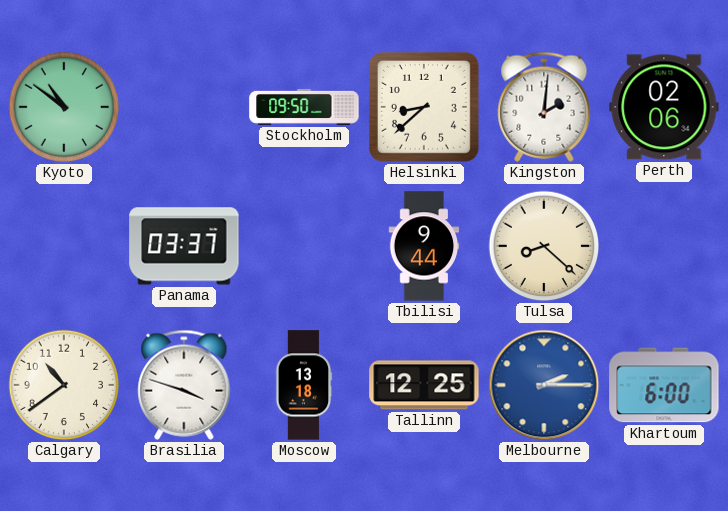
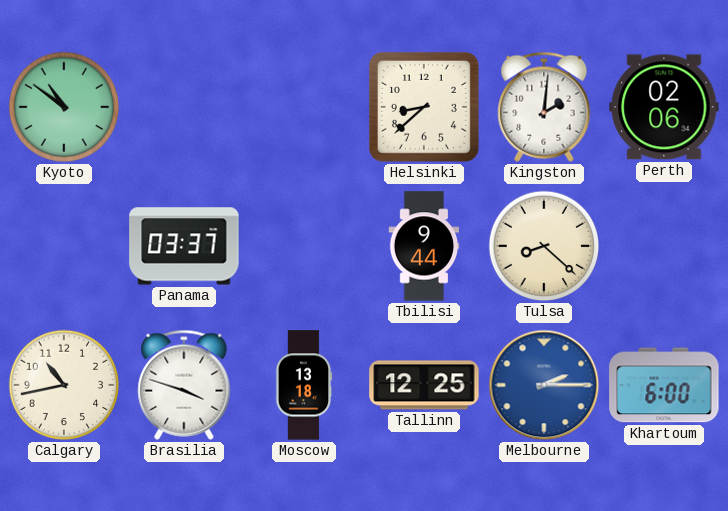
Stockholm: 09:50 -> none
Calgary: 10:39 -> 10:43
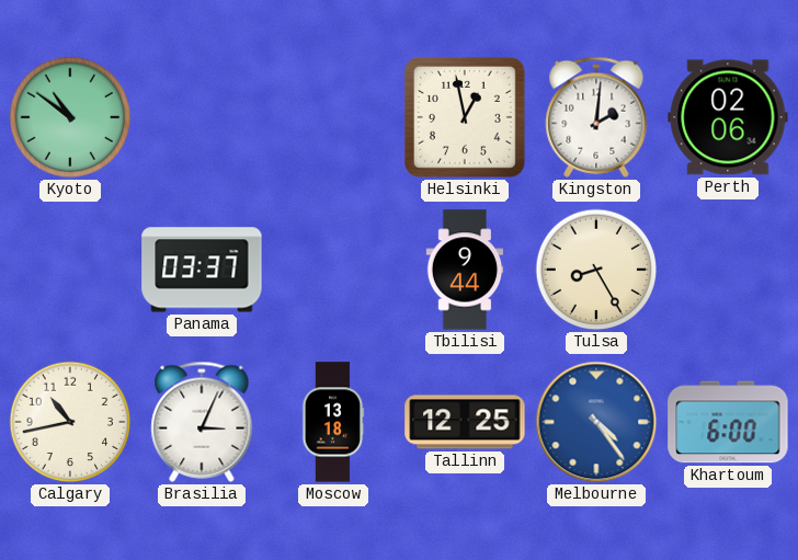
Helsinki: 8:38 -> 12:58
Tulsa: 8:22 -> 8:25
Brasilia: 3:48 -> 3:04
Melbourne: 2:15 -> 4:24
